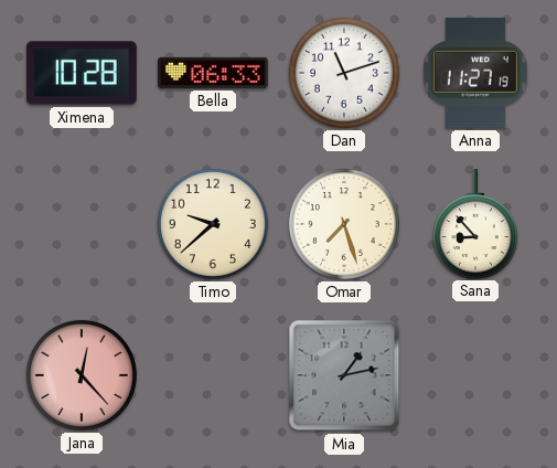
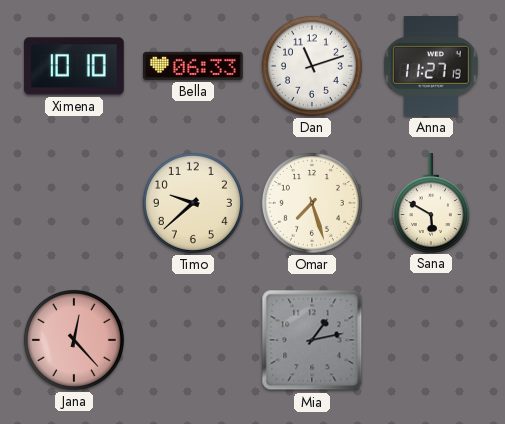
Ximena: 10:28 -> 10:10
Sana: 8:53 -> 5:50
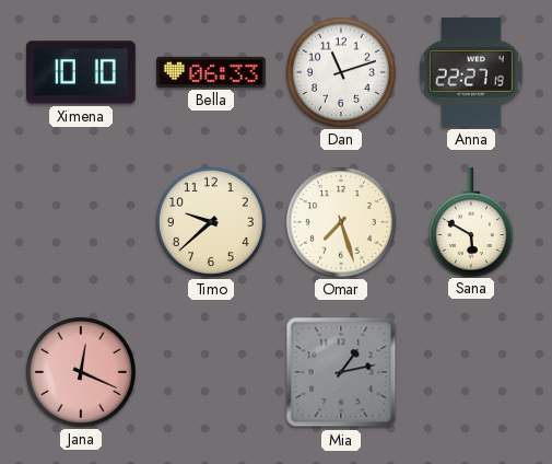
Anna: 11:27 -> 22:27
Jana: 12:23 -> 12:19
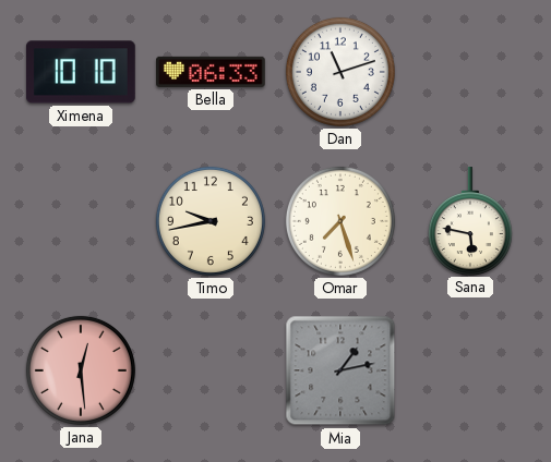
Anna: 22:27 -> none
Timo: 9:38 -> 9:43
Sana: 5:50 -> 5:47
Jana: 12:19 -> 12:29
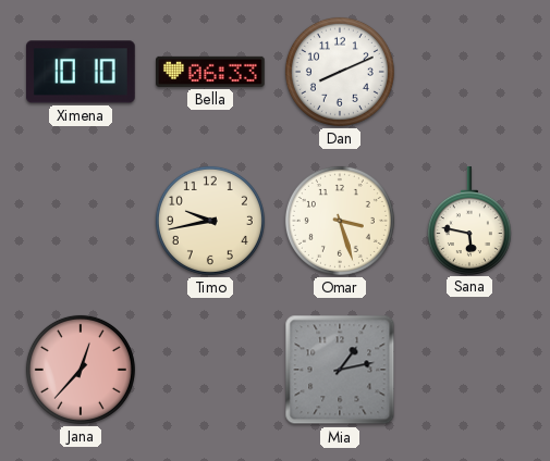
Dan: 11:12 -> 8:11
Omar: 7:27 -> 3:27
Jana: 12:29 -> 12:37
